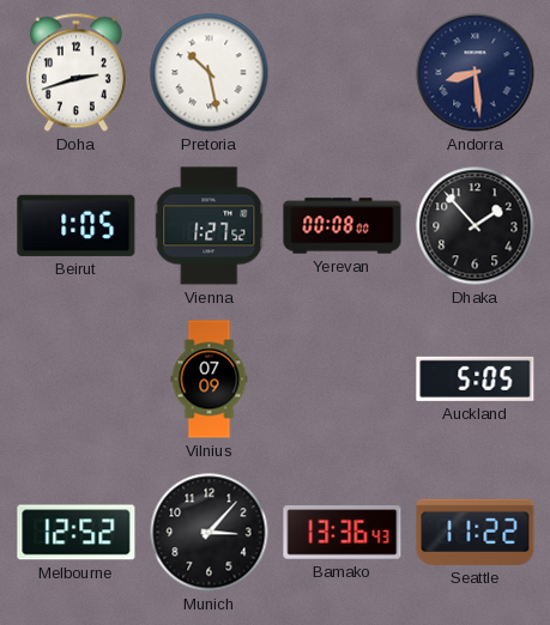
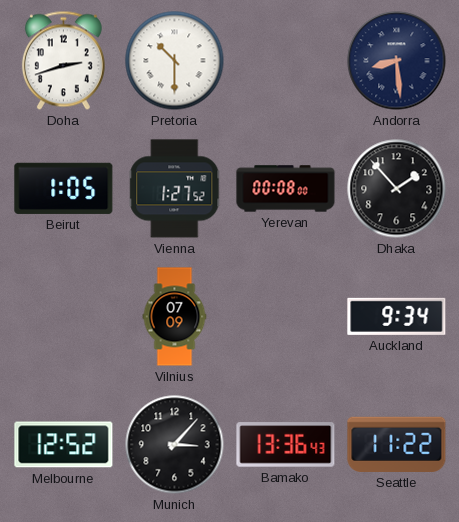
Pretoria: 10:28 -> 10:30
Auckland: 5:05 -> 9:34
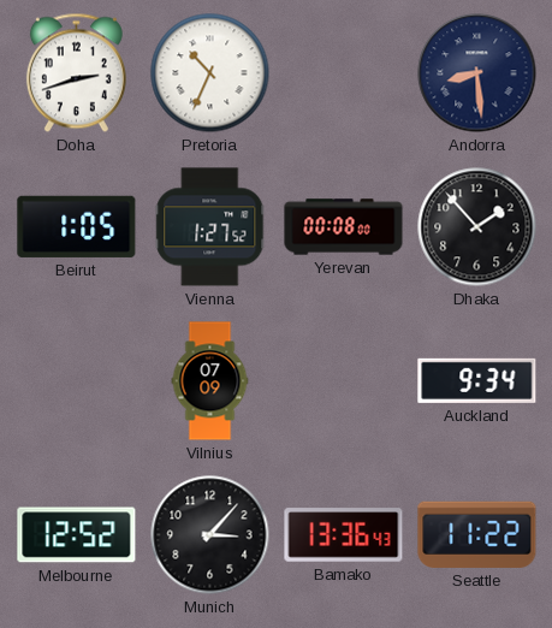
Pretoria: 10:30 -> 10:34
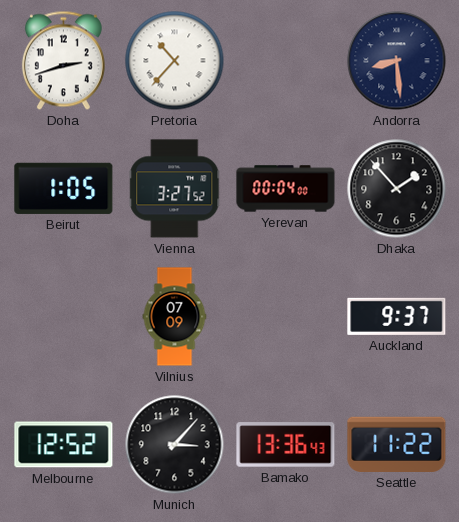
Pretoria: 10:34 -> 10:37
Vienna: 1:27 -> 3:27
Yerevan: 00:08 -> 00:04
Auckland: 9:34 -> 9:37
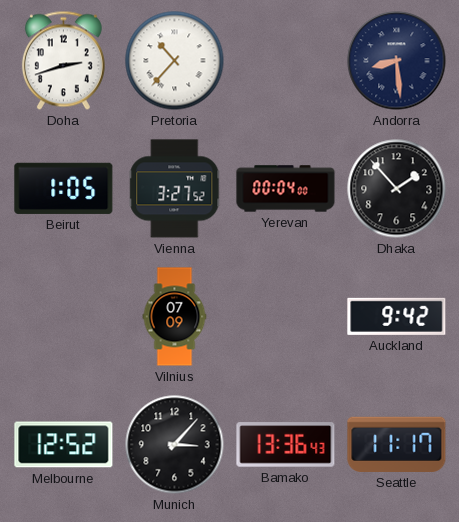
Auckland: 9:37 -> 9:42
Seattle: 11:22 -> 11:17
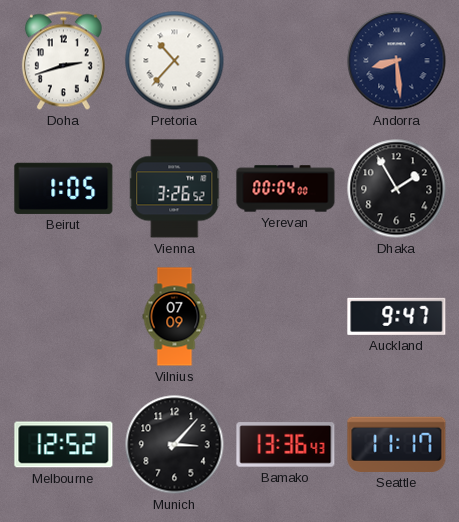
Vienna: 3:27 -> 3:26
Dhaka: 1:53 -> 1:55
Auckland: 9:42 -> 9:47
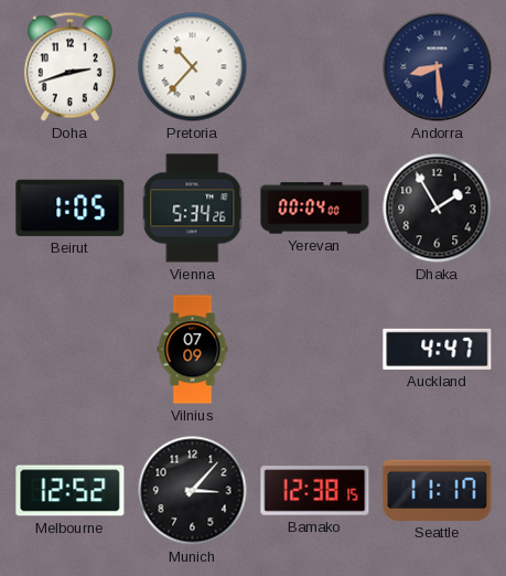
Vienna: 3:26 -> 5:34
Auckland: 9:47 -> 4:47
Bamako: 13:36 -> 12:38
